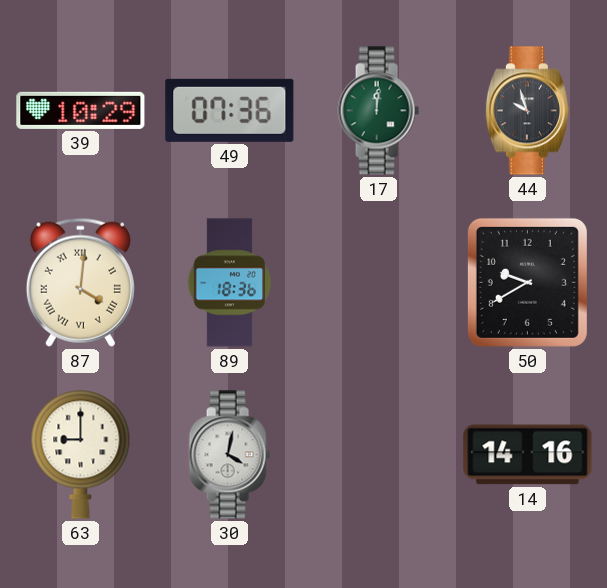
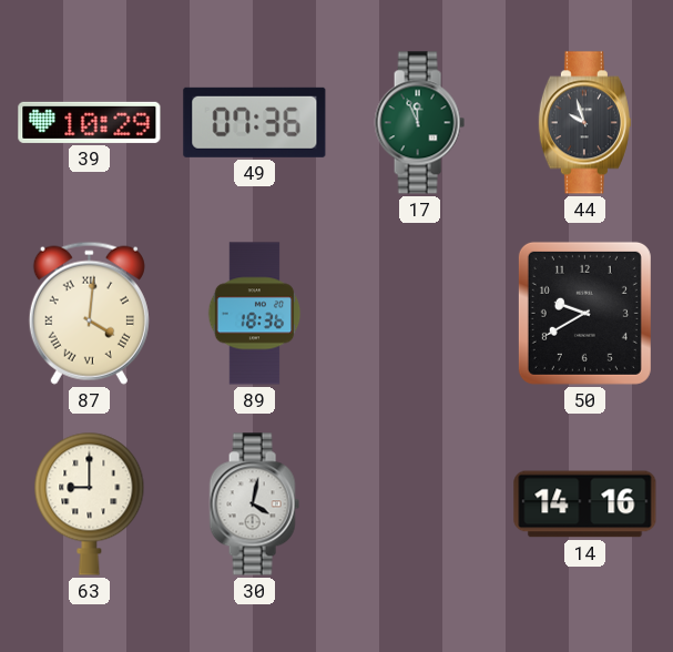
17: 12:01 -> 11:56
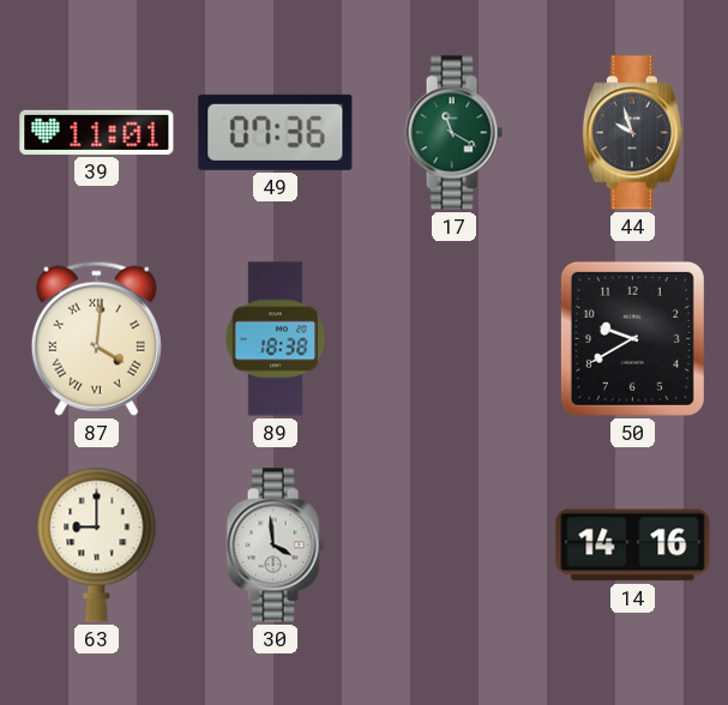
39: 10:29 -> 11:01
17: 11:56 -> 11:20
89: 18:36 -> 18:38
30: 4:02 -> 3:59
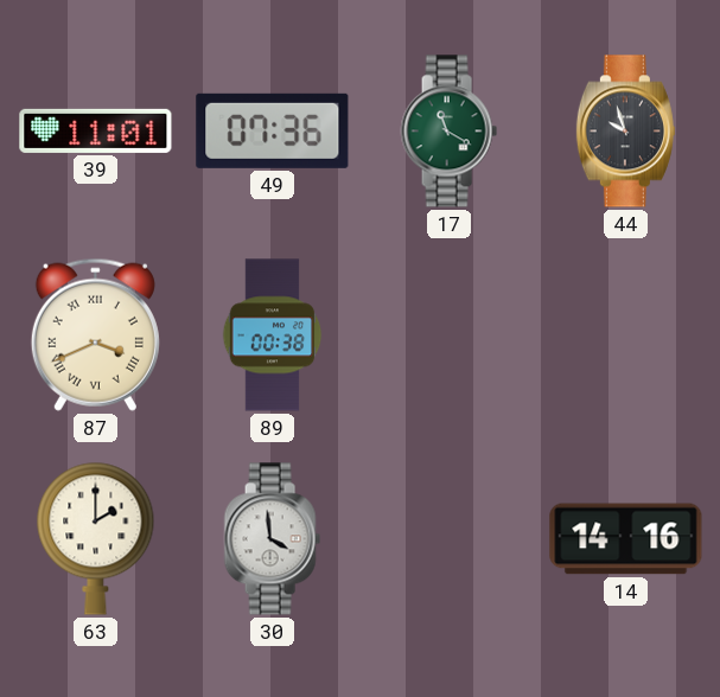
87: 4:01 -> 3:41
89: 18:38 -> 00:38
50: 9:40 -> none
63: 9:00 -> 2:00
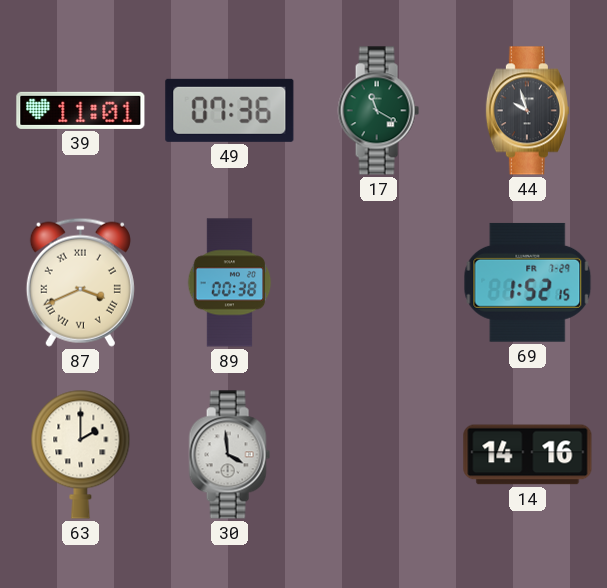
69: none -> 1:52
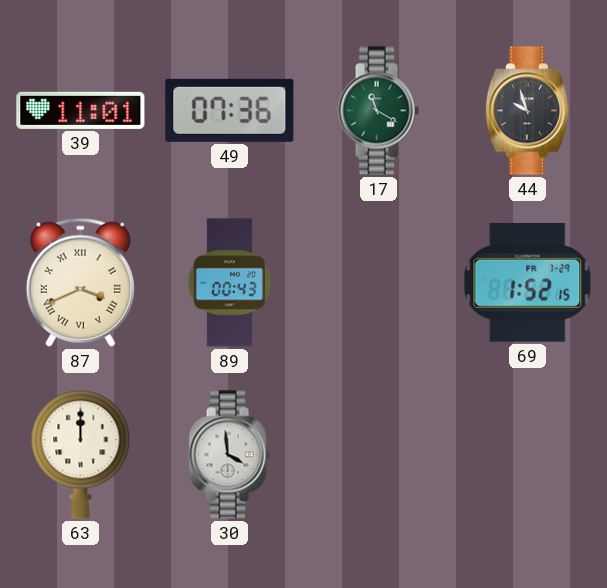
89: 00:38 -> 00:43
63: 2:00 -> 12:00
14: 14:16 -> none
